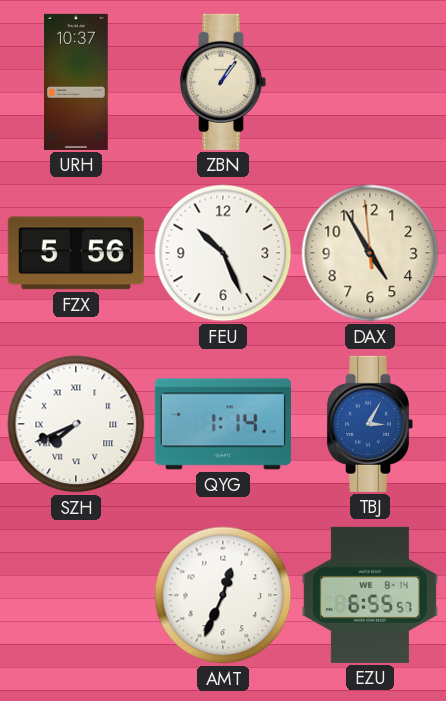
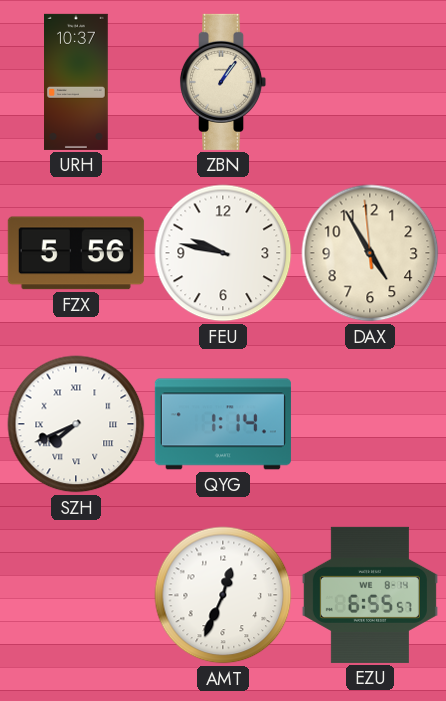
FEU: 10:26 -> 9:47
TBJ: 3:05 -> none
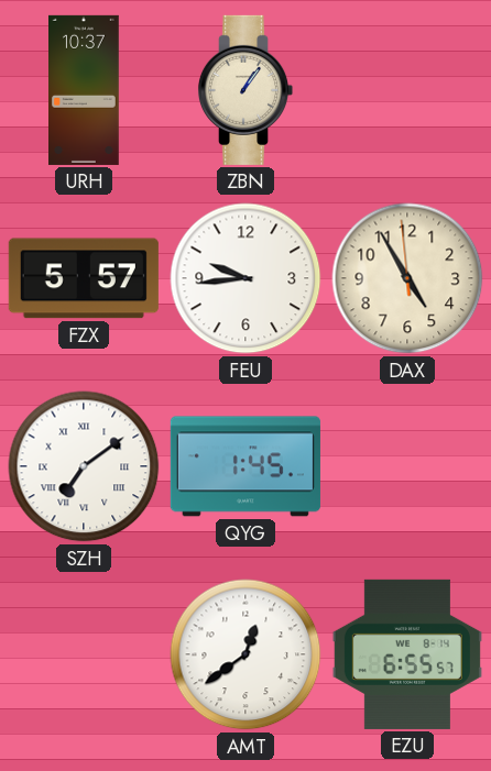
FZX: 5:56 -> 5:57
FEU: 9:47 -> 9:44
SZH: 7:41 -> 7:09
QYG: 1:14 -> 1:45
AMT: 12:34 -> 12:39
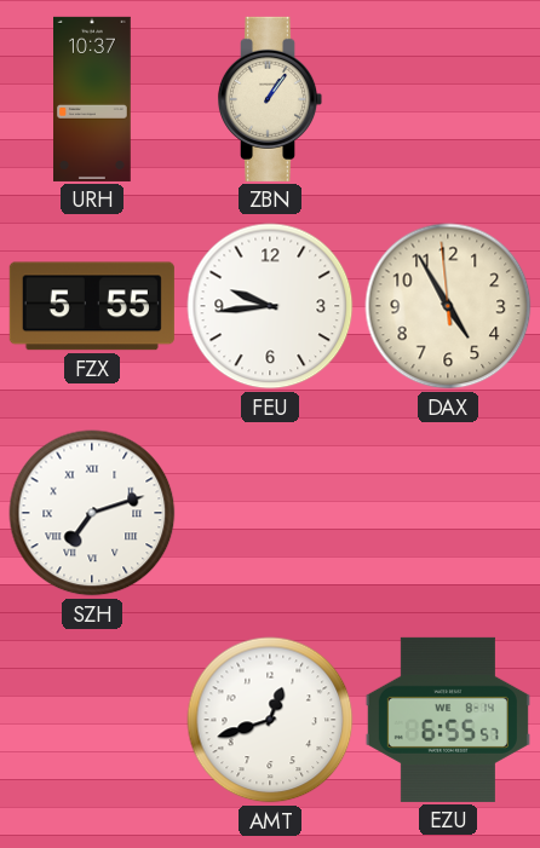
FZX: 5:57 -> 5:55
SZH: 7:09 -> 7:12
QYG: 1:45 -> none
AMT: 12:39 -> 12:42
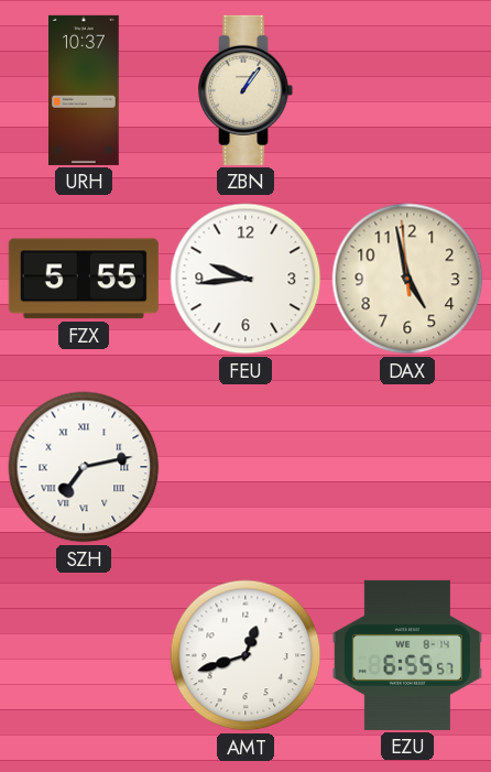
DAX: 4:54 -> 4:57
SZH: 7:12 -> 7:13
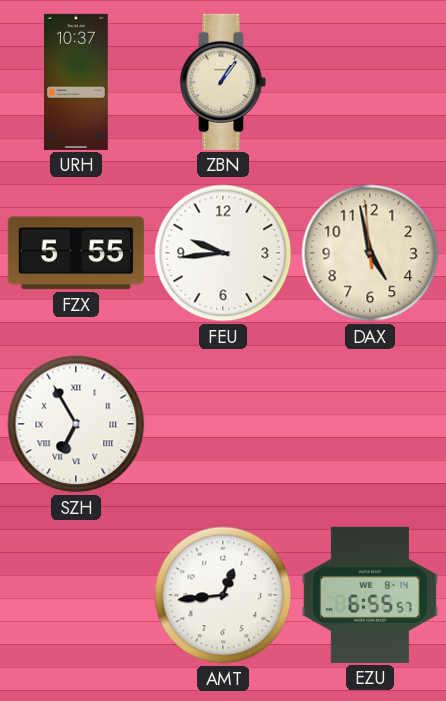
SZH: 7:13 -> 6:55
AMT: 12:42 -> 12:44
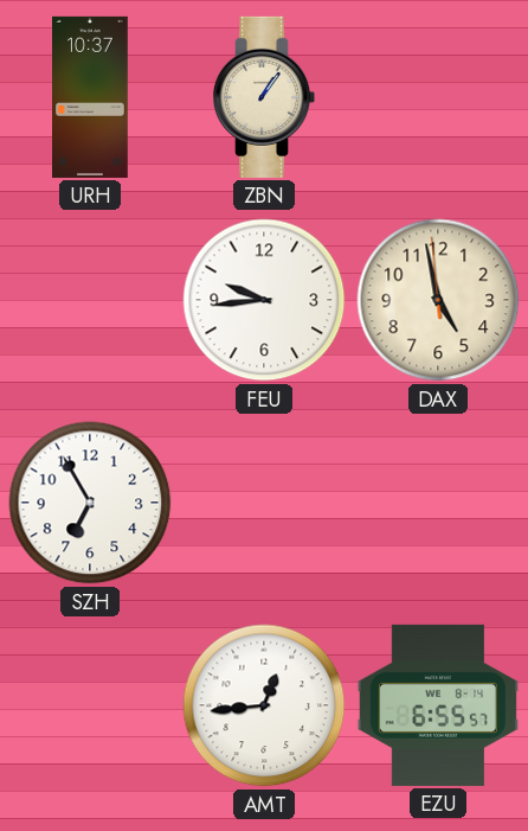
FZX: 5:55 -> none
SZH numerals: Roman -> Arabic
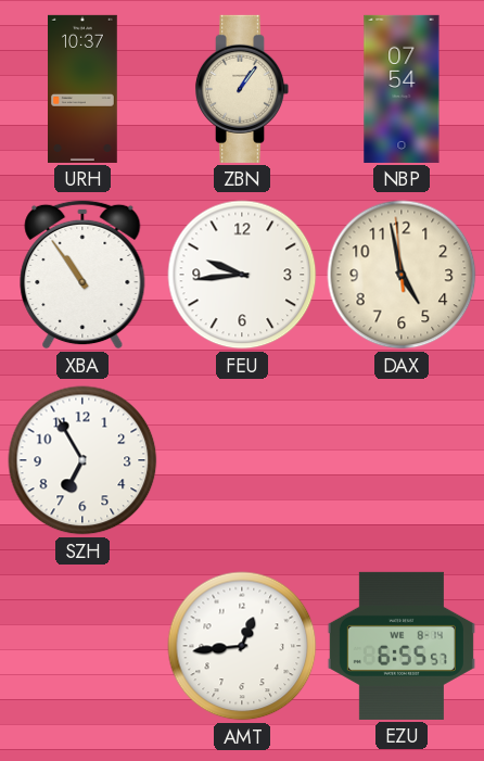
NBP: none -> 07:54
XBA: none -> 10:54
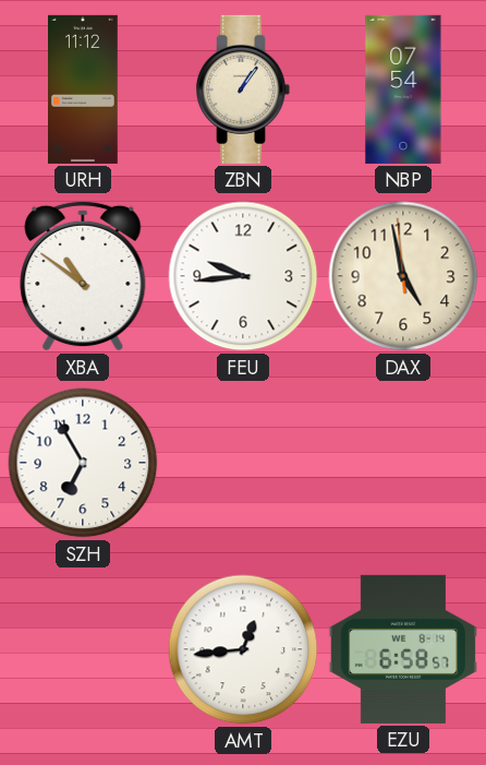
URH: 10:37 -> 11:12
XBA: 10:54 -> 10:51
EZU: 6:55 -> 6:58
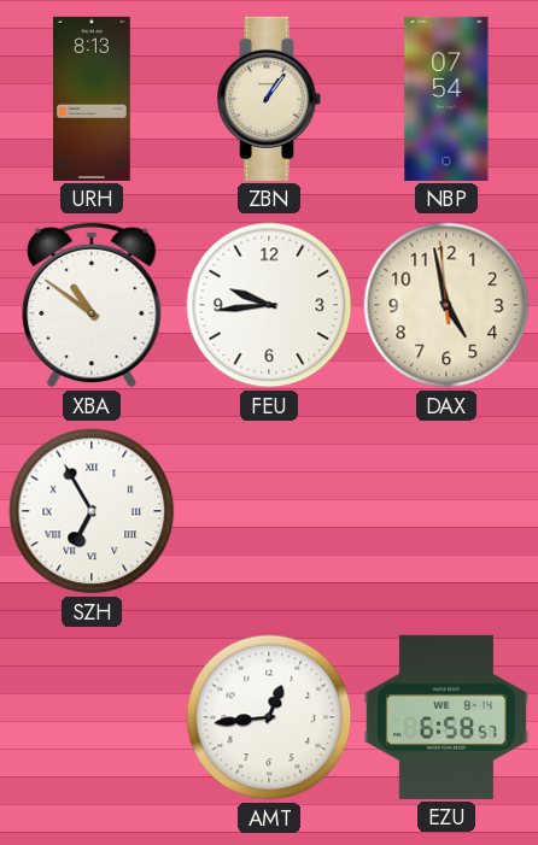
URH: 11:12 -> 8:13
SZH numerals: Arabic -> Roman
